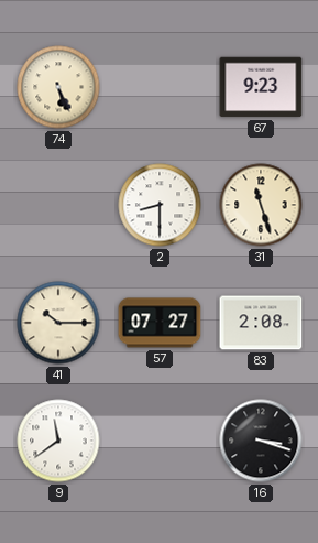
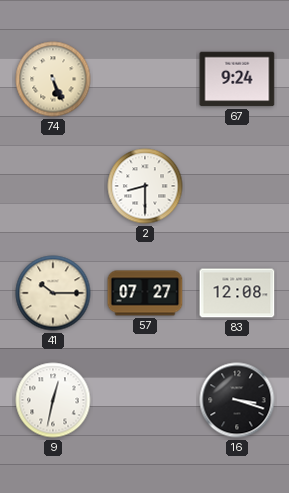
67: 9:23 -> 9:24
31: 11:27 -> none
83: 2:08 -> 12:08
9: 11:39 -> 12:32
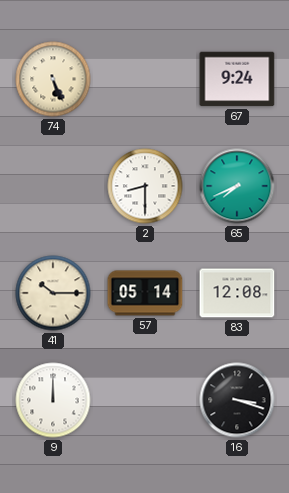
65: none -> 7:41
57: 07:27 -> 05:14
9: 12:32 -> 12:00
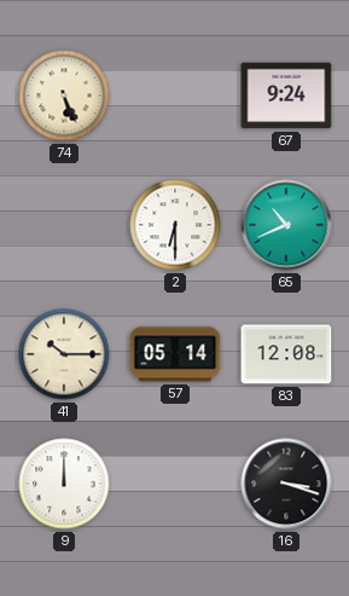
2: 8:30 -> 6:30
65: 7:41 -> 10:41
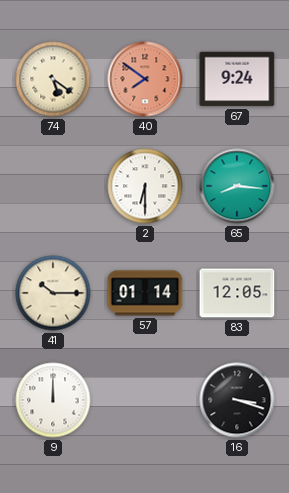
74: 5:26 -> 5:21
40: none -> 7:51
65: 10:41 -> 8:16
57: 05:14 -> 01:14
83: 12:08 -> 12:05
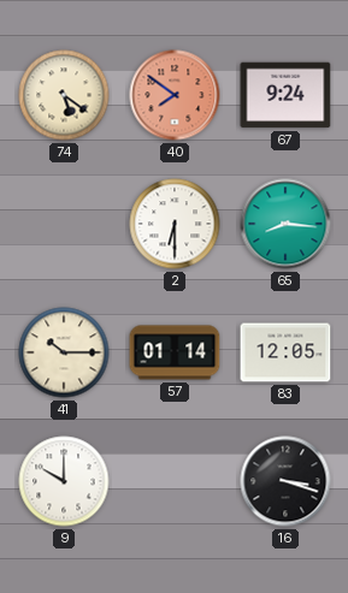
9: 12:00 -> 10:00
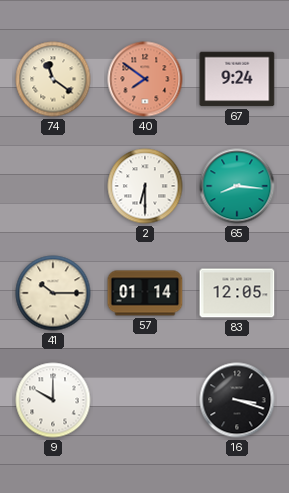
74: 5:21 -> 11:21
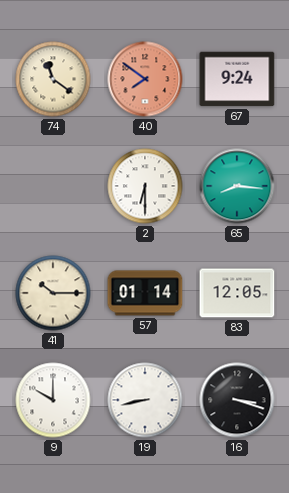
19: none -> 8:43
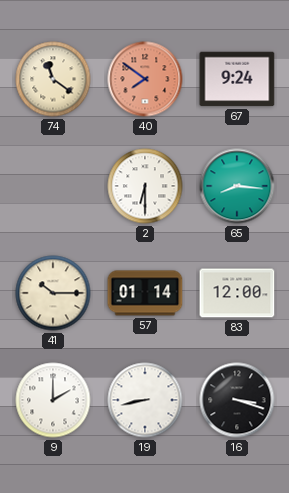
83: 12:05 -> 12:00
9: 10:00 -> 2:00
